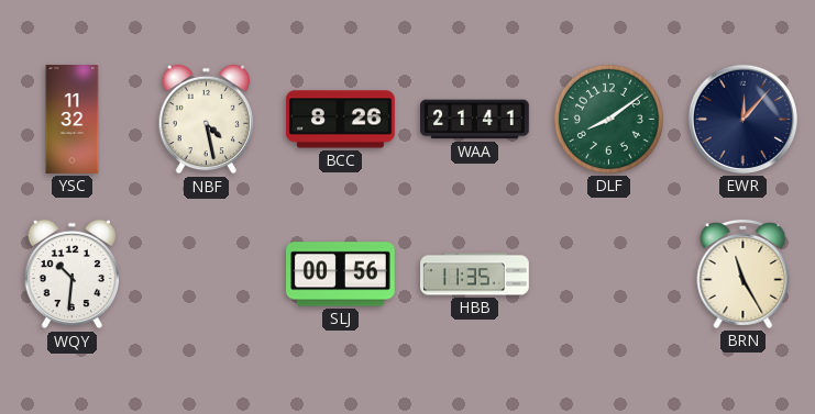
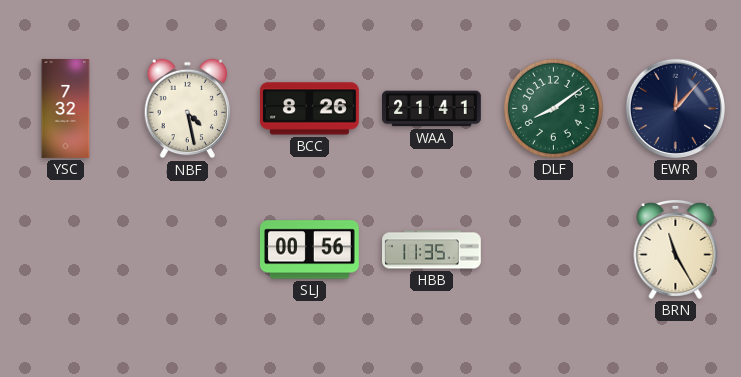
YSC: 11:32 -> 7:32
WQY: 10:31 -> none
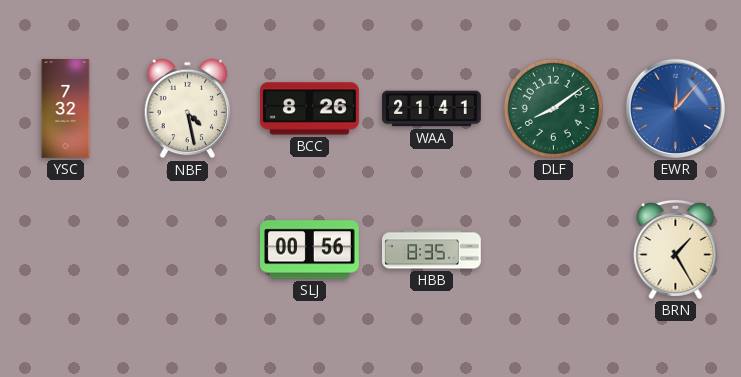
EWR dial: navy -> blue
HBB: 11:35 -> 8:35
BRN: 11:25 -> 1:25
